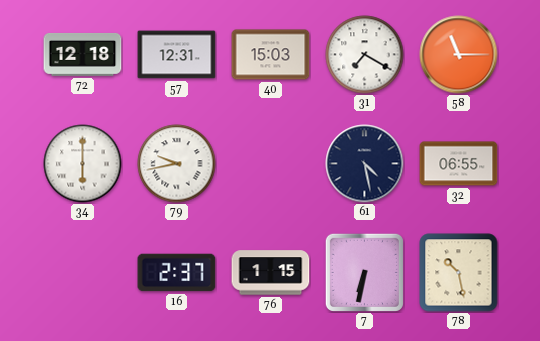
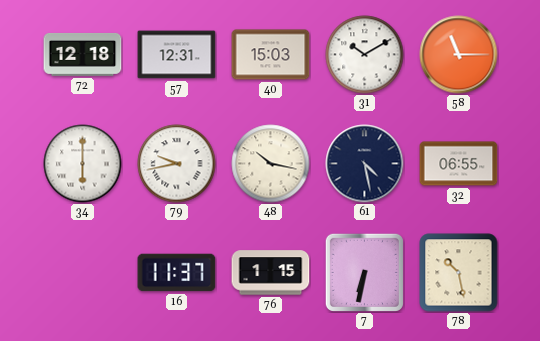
31: 7:20 -> 10:10
48: none -> 10:17
16: 2:37 -> 11:37
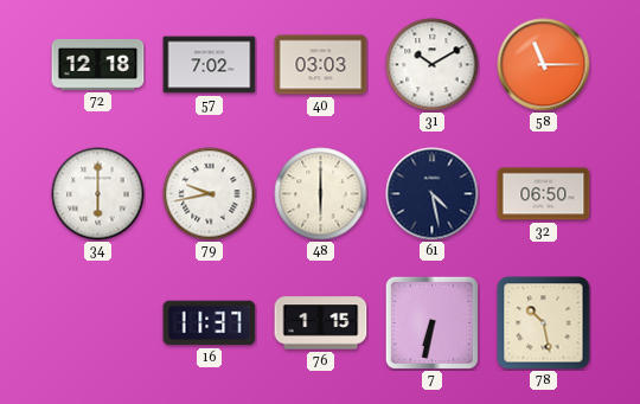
57: 12:31 -> 7:02
40: 15:03 -> 03:03
48: 10:17 -> 6:00
32: 06:55 -> 06:50
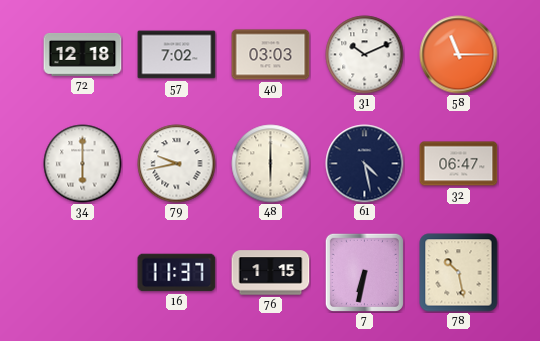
31: 10:10 -> 10:11
32: 06:50 -> 06:47
